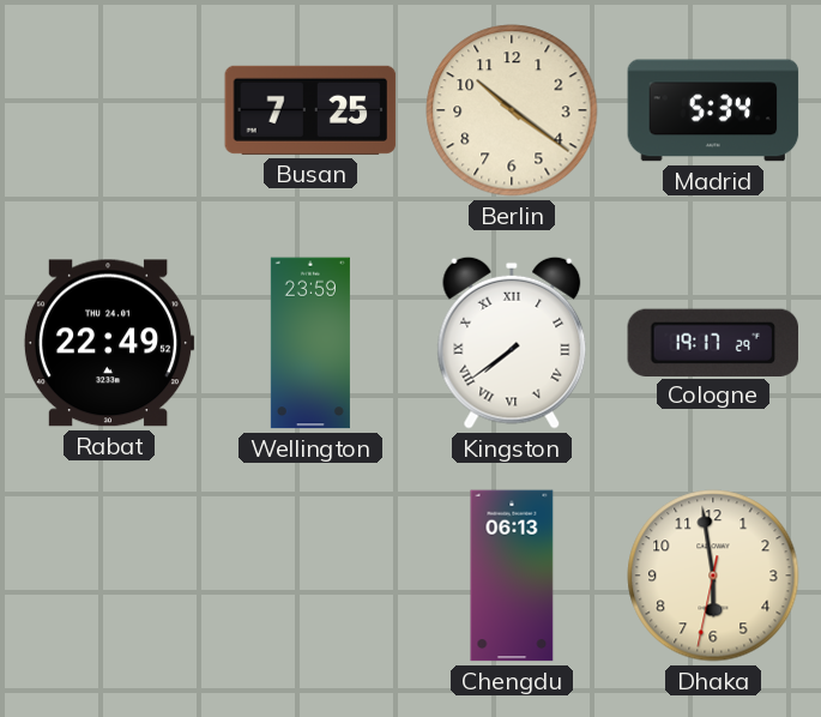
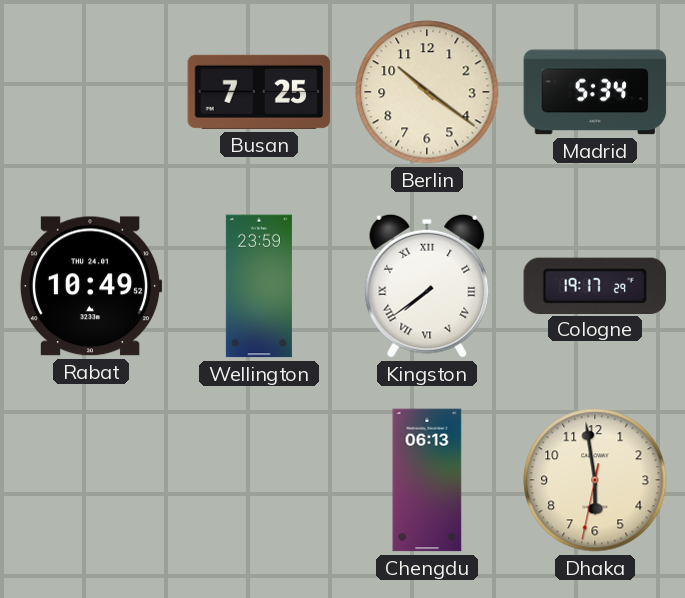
Rabat: 22:49 -> 10:49
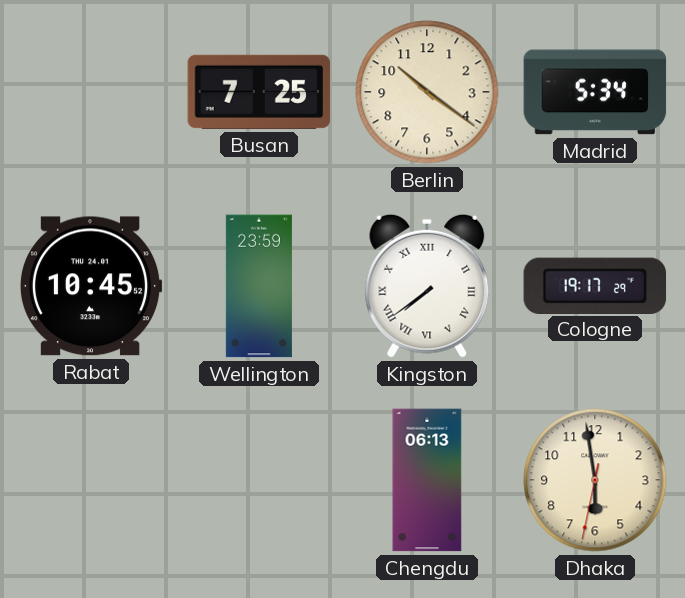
Rabat: 10:49 -> 10:45
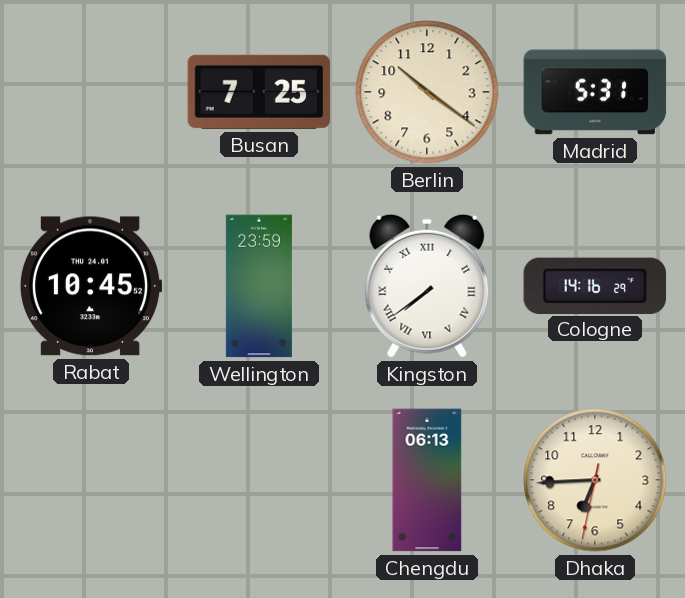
Madrid: 5:34 -> 5:31
Cologne: 19:17 -> 14:16
Dhaka: 5:58 -> 6:44
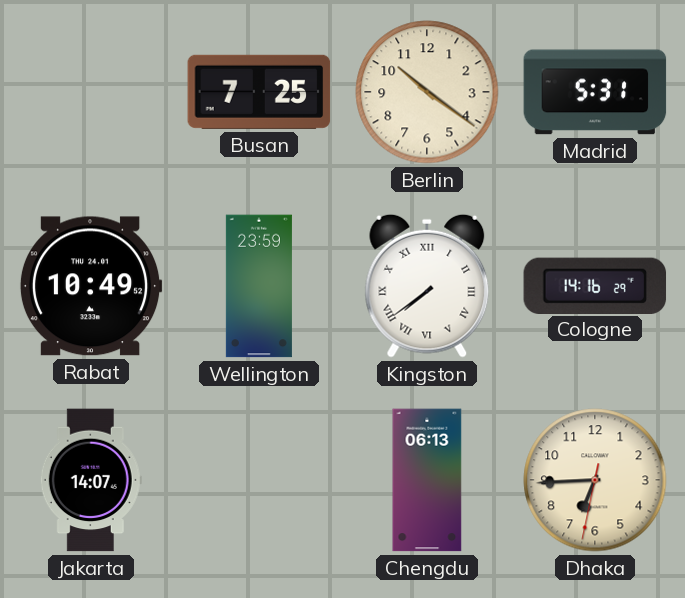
Rabat: 10:45 -> 10:49
Jakarta: none -> 14:07
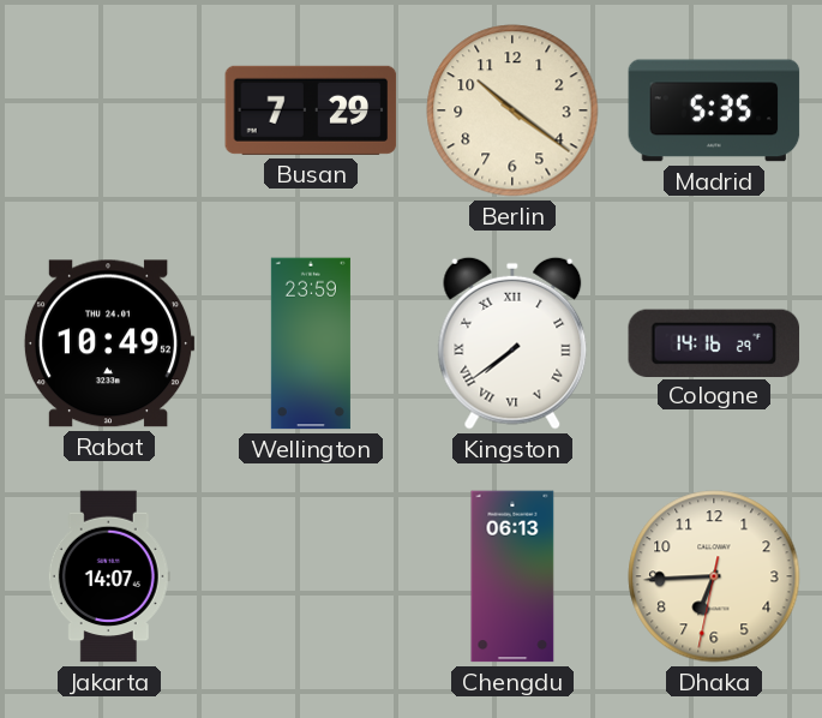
Busan: 7:25 -> 7:29
Madrid: 5:31 -> 5:35
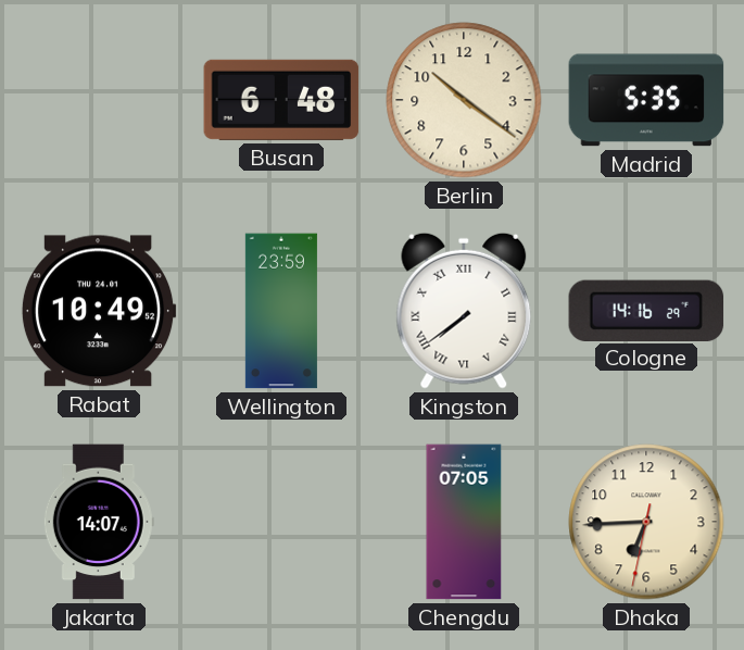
Busan: 7:29 -> 6:48
Chengdu: 06:13 -> 07:05
